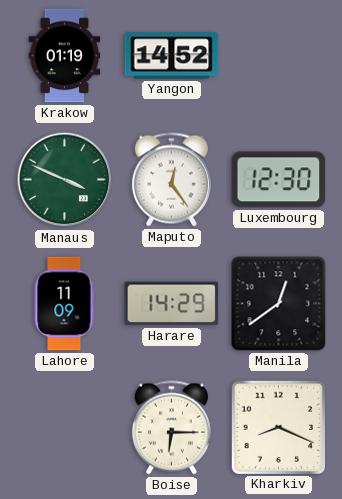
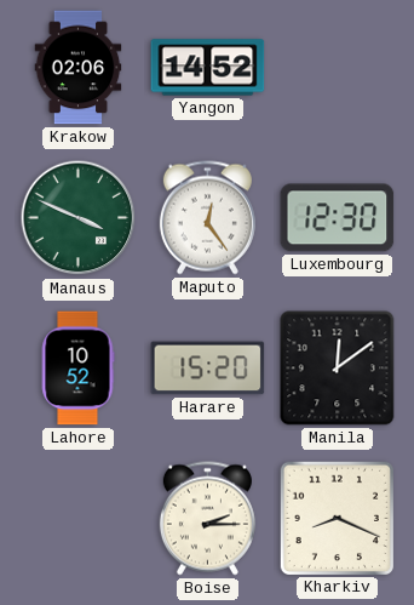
Krakow: 01:19 -> 02:06
Lahore: 11:09 -> 10:52
Harare: 14:29 -> 15:20
Manila: 12:39 -> 12:09
Boise: 6:15 -> 2:15
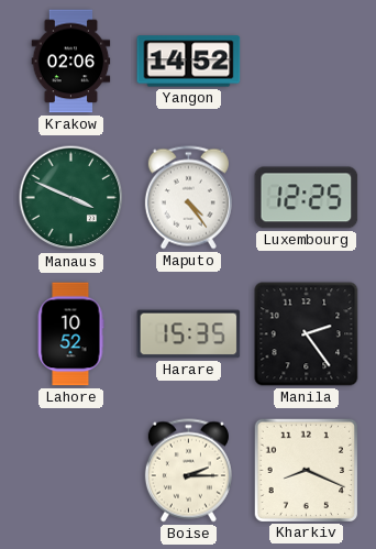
Maputo: 12:24 -> 4:24
Luxembourg: 12:30 -> 12:25
Harare: 15:20 -> 15:35
Manila: 12:09 -> 2:24
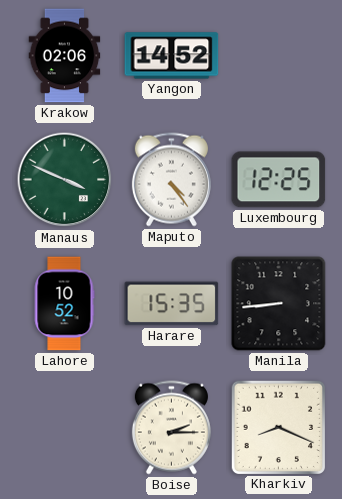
Manila: 2:24 -> 8:44
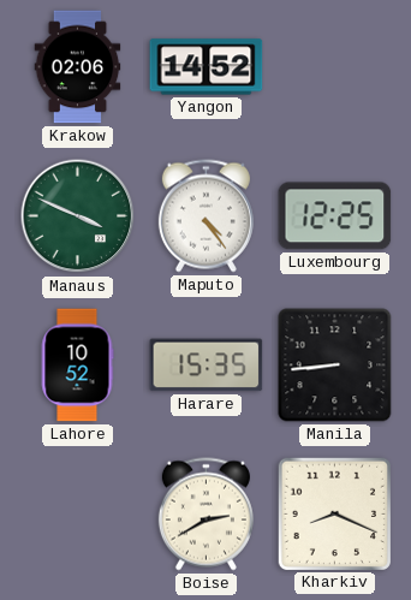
Boise: 2:15 -> 2:40
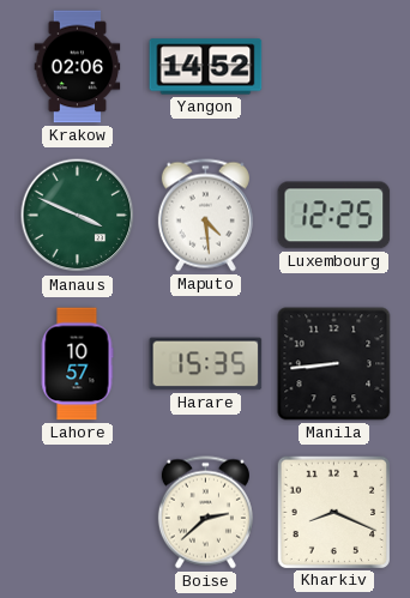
Maputo: 4:24 -> 4:29
Lahore: 10:52 -> 10:57
Boise: 2:40 -> 2:38
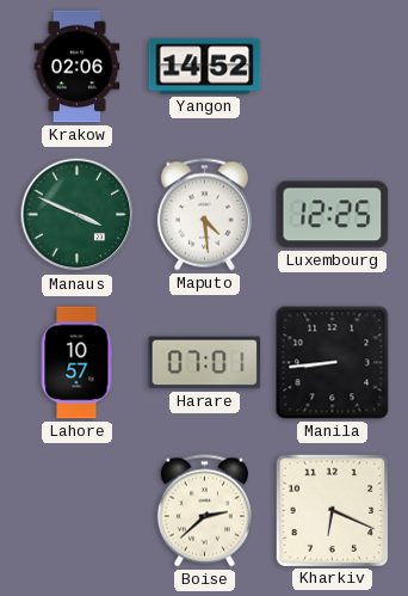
Harare: 15:35 -> 07:01
Kharkiv: 8:19 -> 6:19
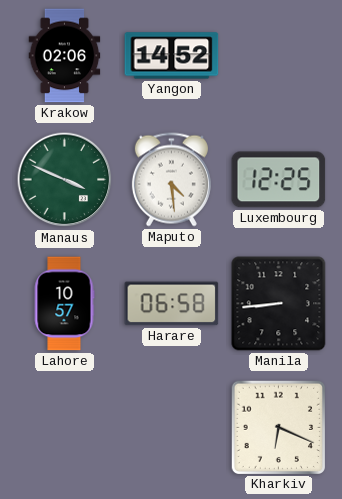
Harare: 07:01 -> 06:58
Boise: 2:38 -> none
